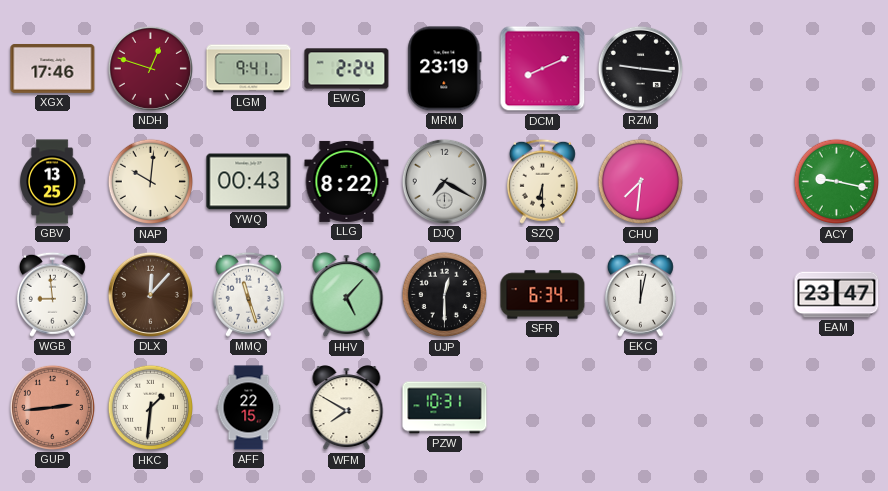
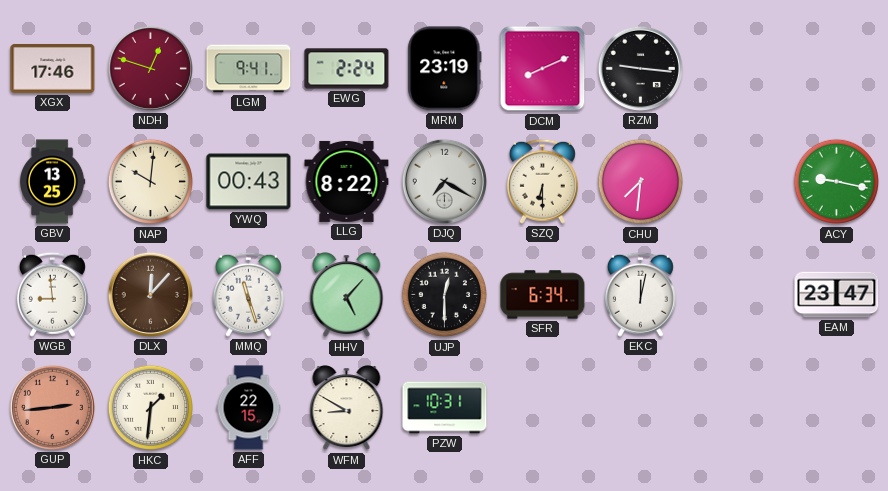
WFM: 7:50 -> 8:50
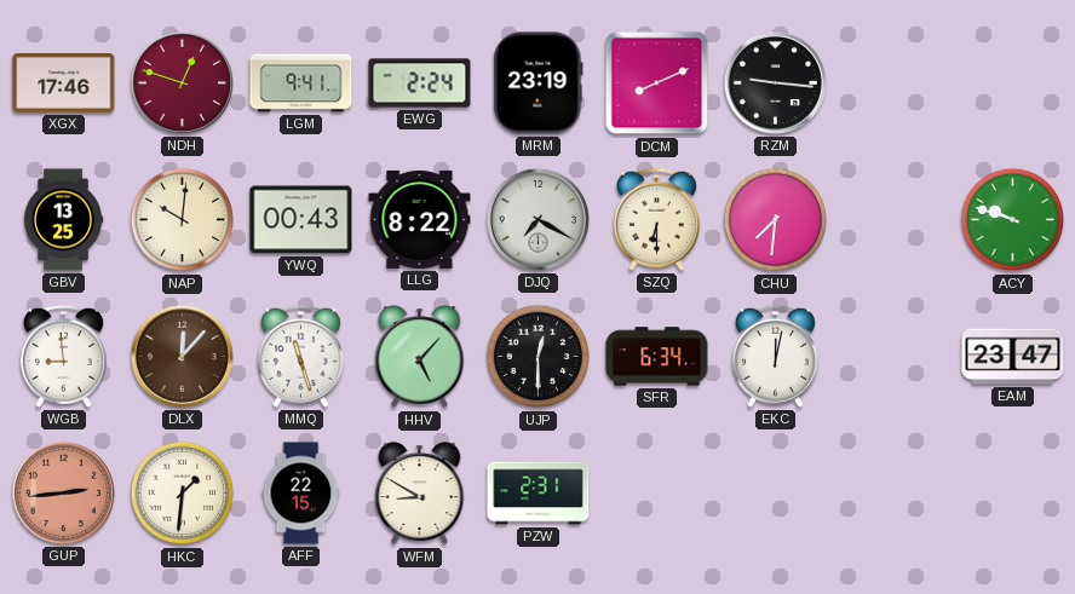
ACY: 9:17 -> 9:48
PZW: 10:31 -> 2:31
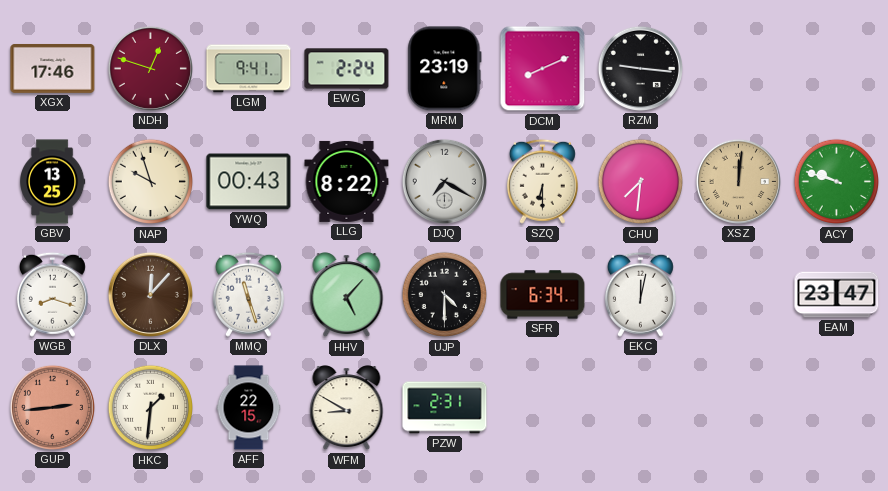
NAP: 10:01 -> 9:57
XSZ: none -> 12:01
WGB: 8:59 -> 8:18
UJP: 12:30 -> 4:30
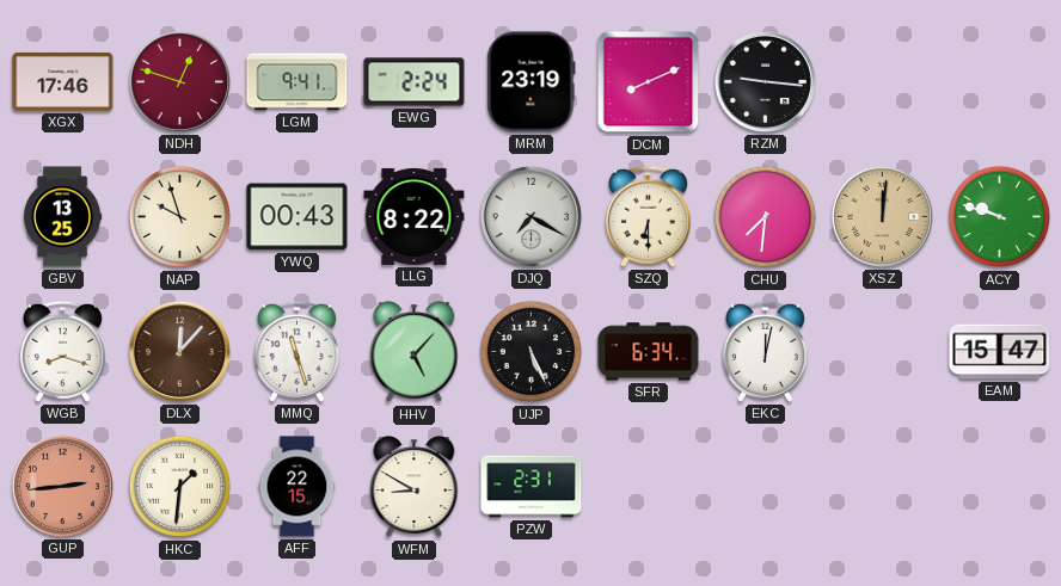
UJP: 4:30 -> 5:26
EAM: 23:47 -> 15:47
